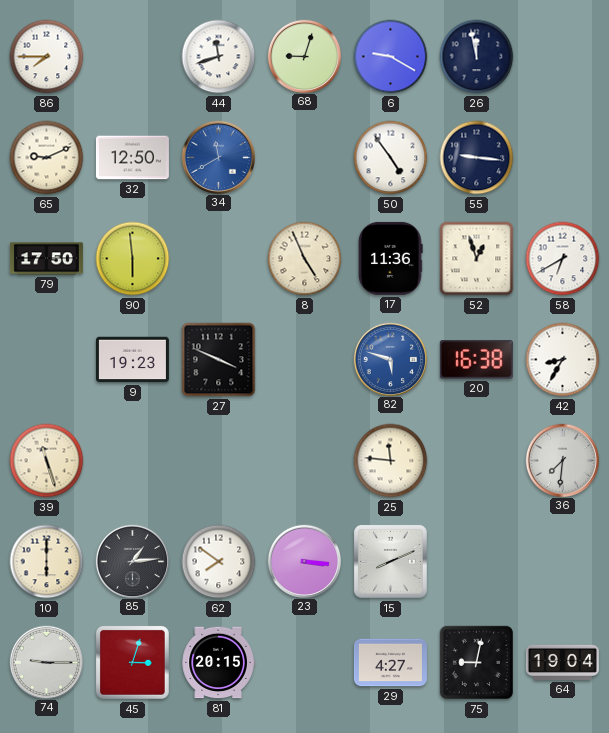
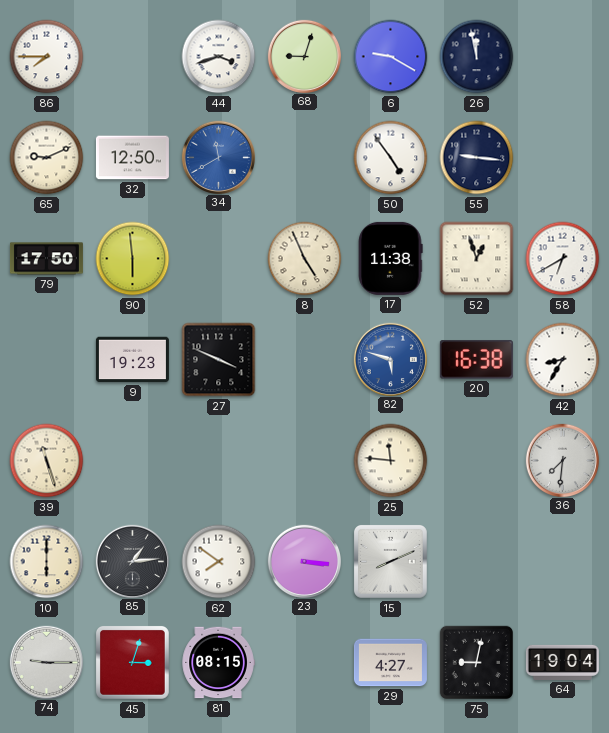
44: 11:42 -> 3:42
17: 11:36 -> 11:38
81: 20:15 -> 08:15
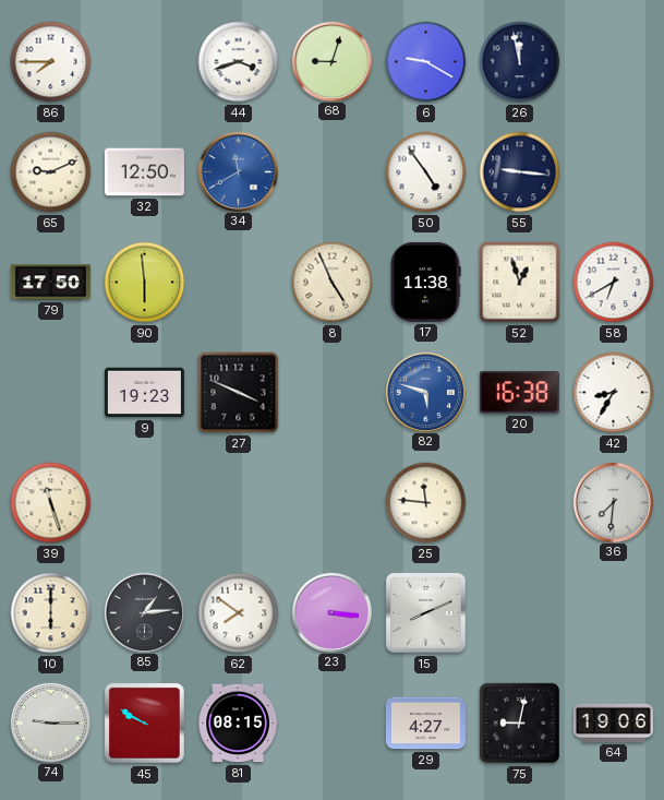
45: 3:03 -> 9:50
64: 19:04 -> 19:06
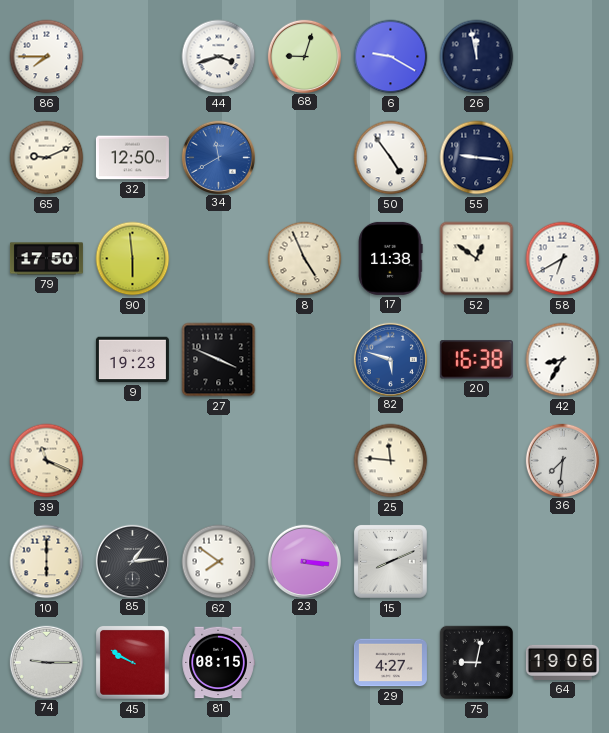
52: 12:57 -> 12:51
39: 11:27 -> 11:19
